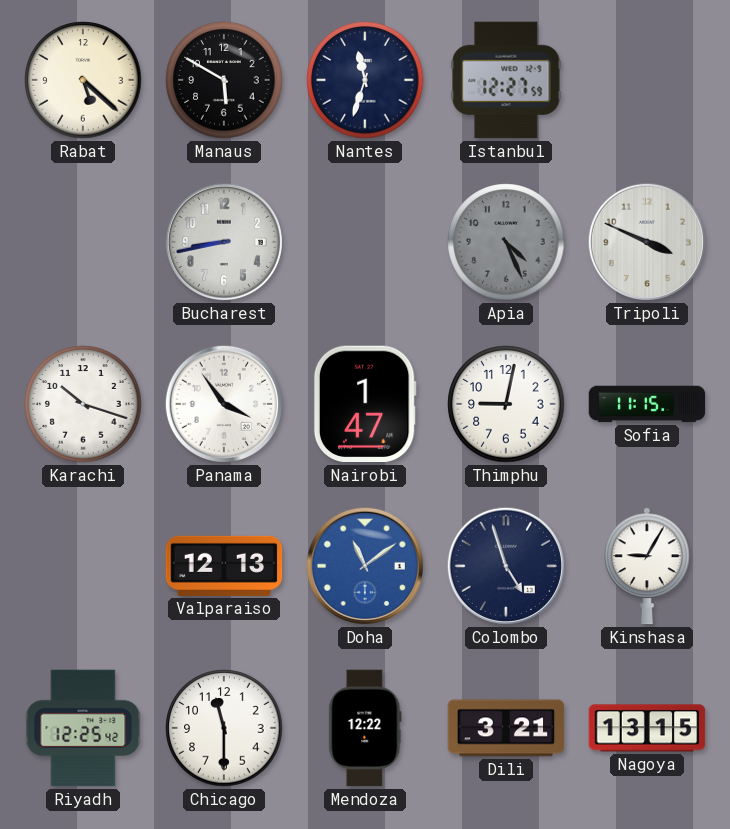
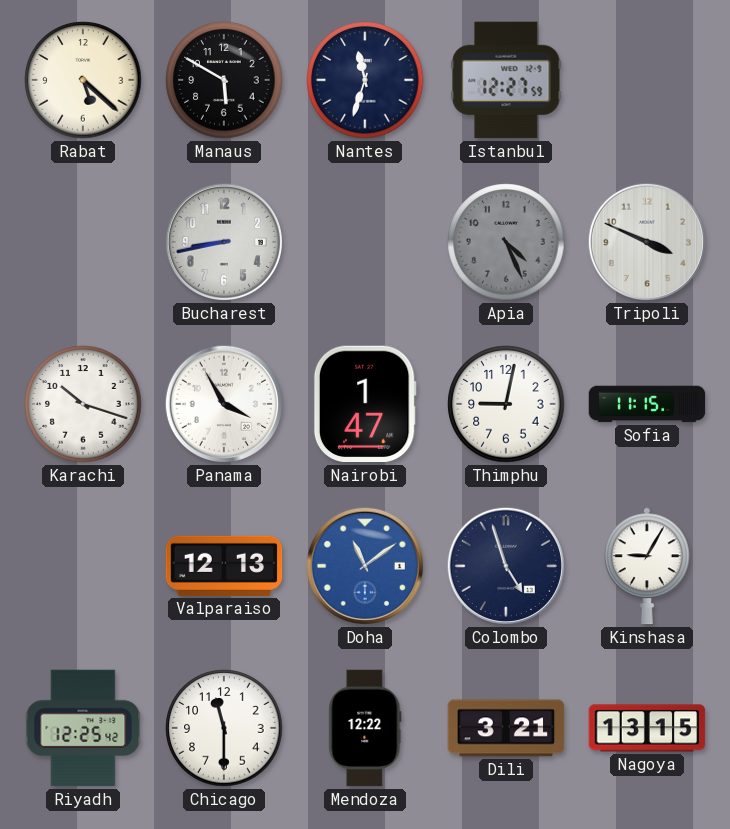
Panama: 3:54 -> 3:55
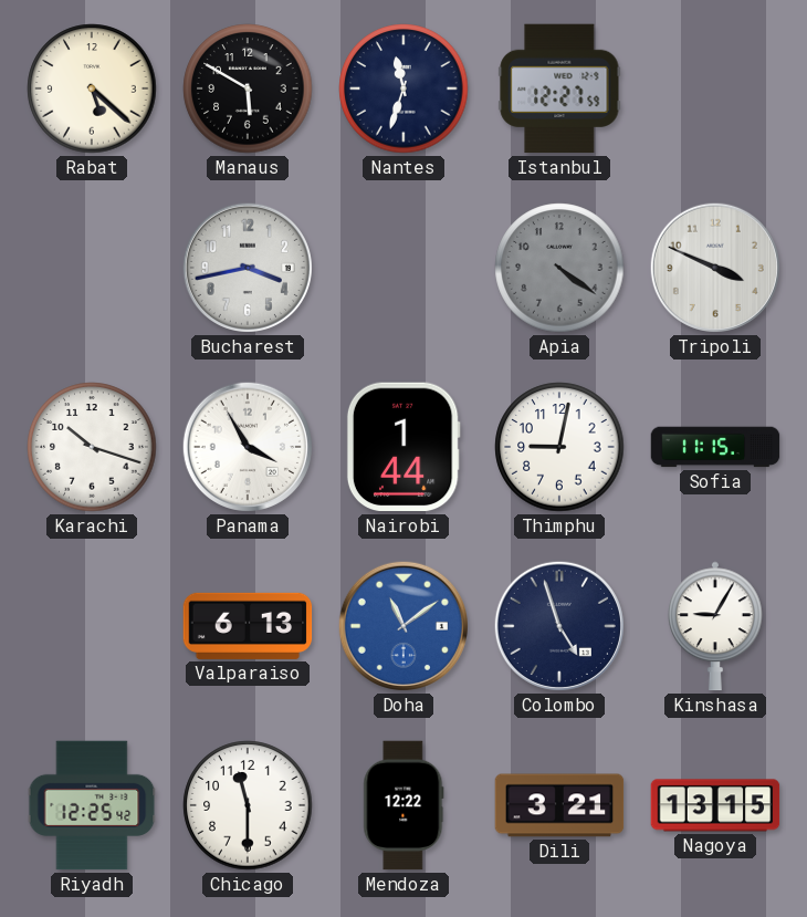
Bucharest: 8:43 -> 3:43
Apia: 4:26 -> 4:21
Nairobi: 1:47 -> 1:44
Valparaiso: 12:13 -> 6:13
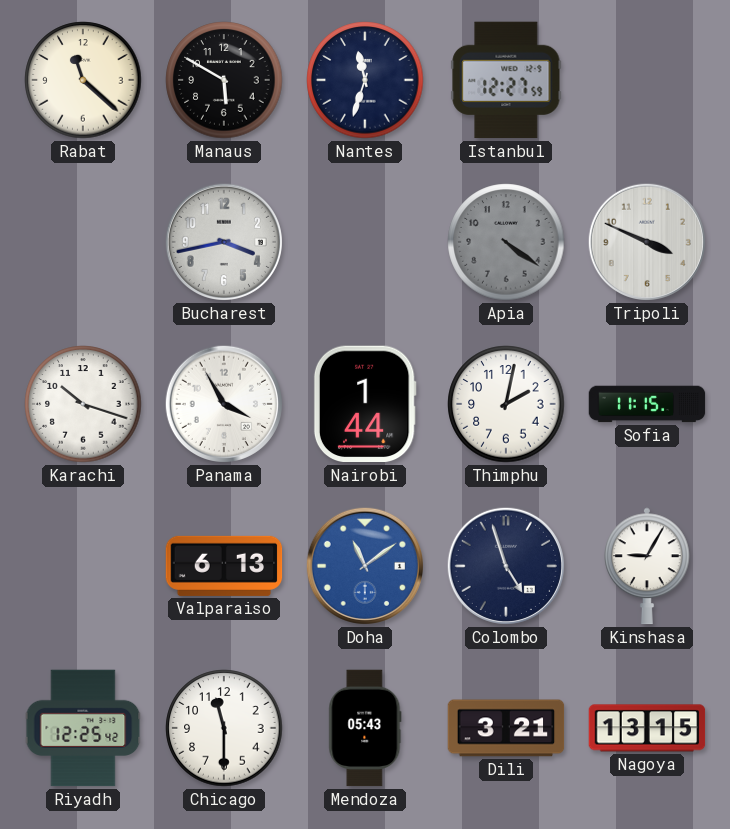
Rabat: 5:22 -> 11:22
Thimphu: 9:02 -> 2:02
Mendoza: 12:22 -> 05:43
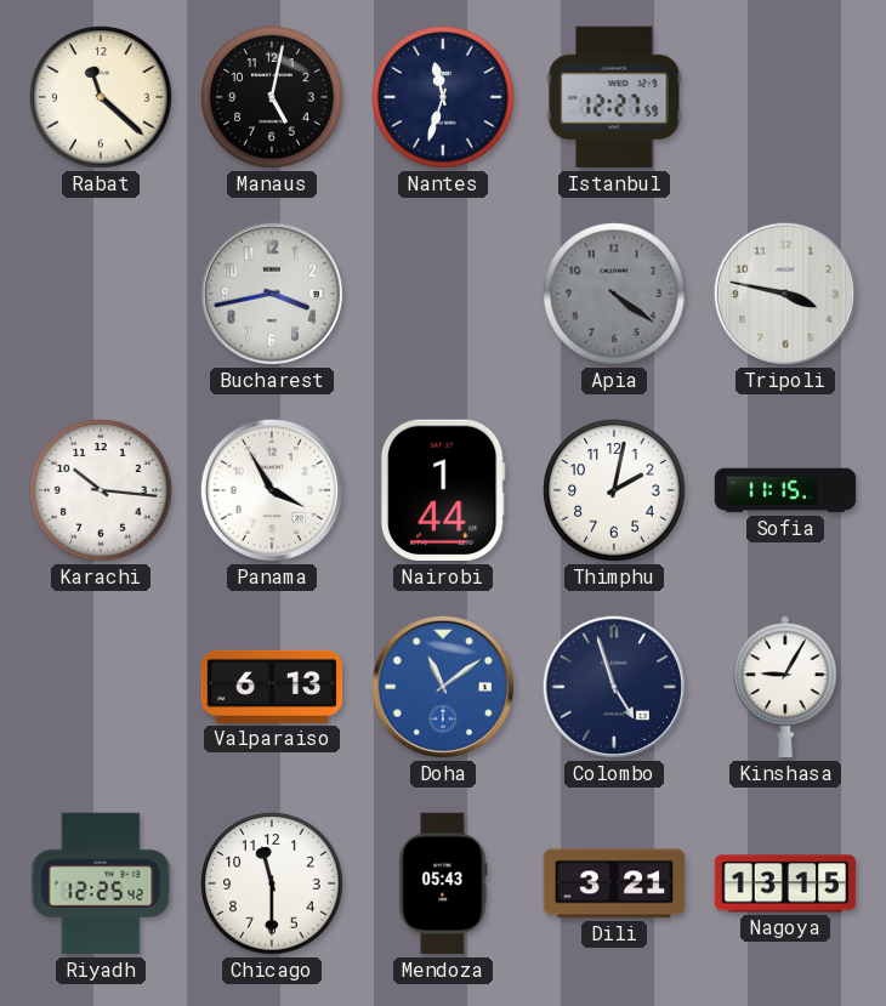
Manaus: 5:50 -> 5:02
Tripoli: 3:49 -> 3:47
Karachi: 10:18 -> 10:16
